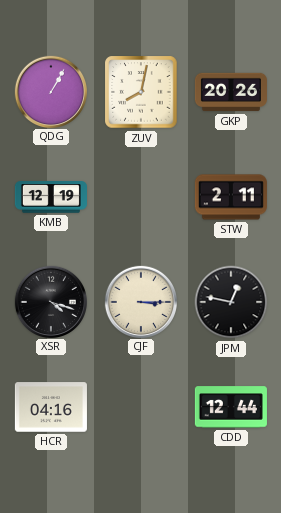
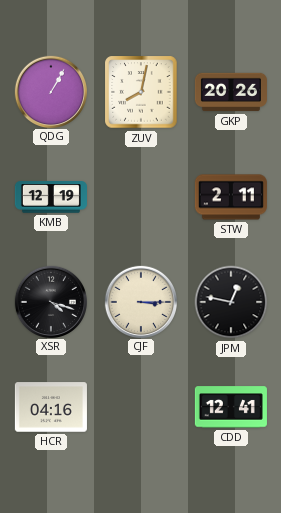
CDD: 12:44 -> 12:41
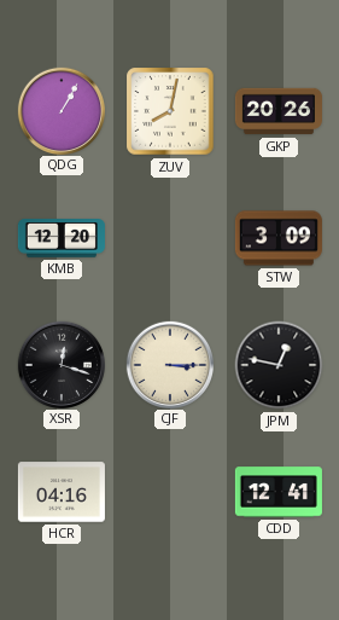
KMB: 12:19 -> 12:20
STW: 2:11 -> 3:09
XSR: 4:18 -> 12:18
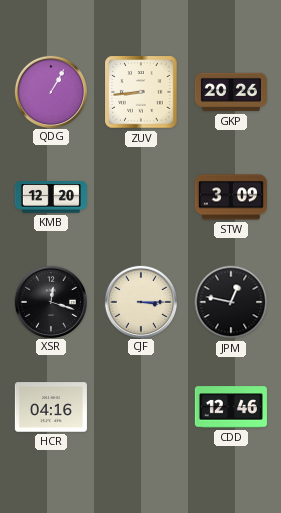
ZUV: 8:02 -> 8:44
CDD: 12:41 -> 12:46
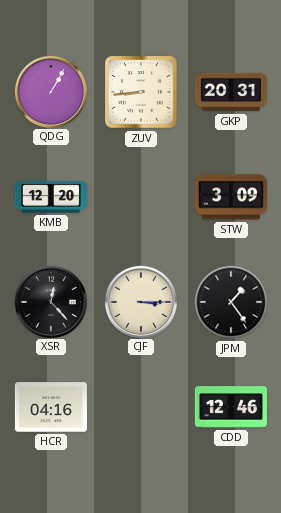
GKP: 20:26 -> 20:31
XSR: 12:18 -> 12:23
JPM: 12:47 -> 1:24
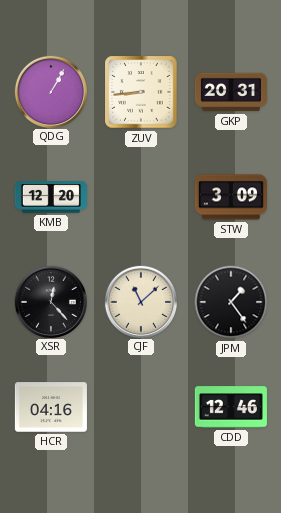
CJF: 3:15 -> 11:08
